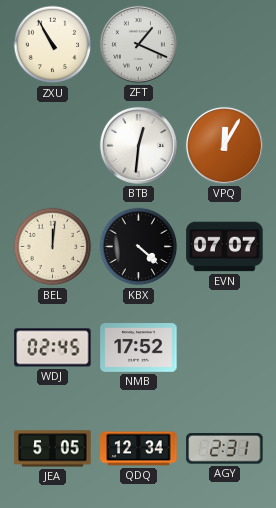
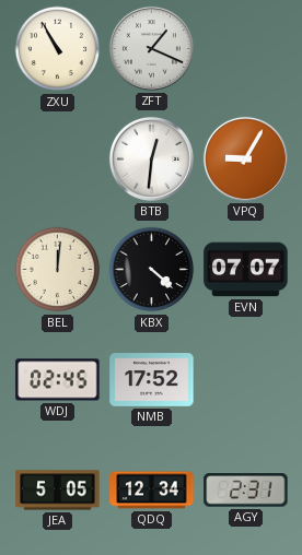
VPQ: 12:05 -> 9:05
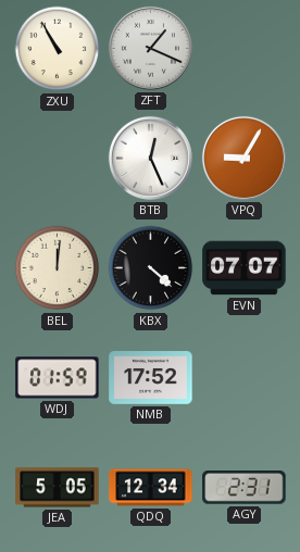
BTB: 12:31 -> 12:26
WDJ: 02:45 -> 01:59
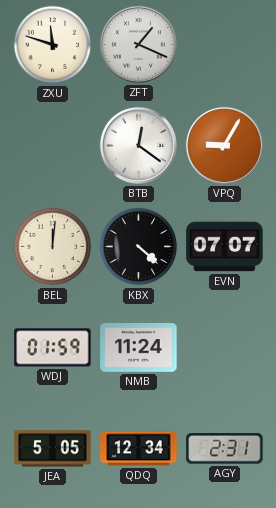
ZXU: 10:55 -> 11:48
BTB: 12:26 -> 12:21
NMB: 17:52 -> 11:24
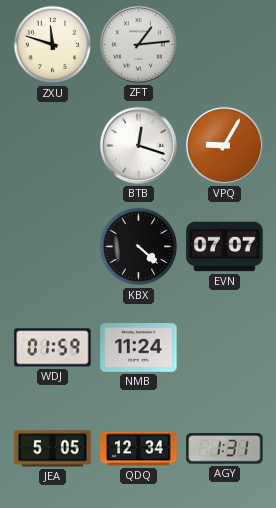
ZFT: 1:19 -> 1:14
BTB: 12:21 -> 12:18
BEL: 12:01 -> none
AGY: 2:31 -> 1:31
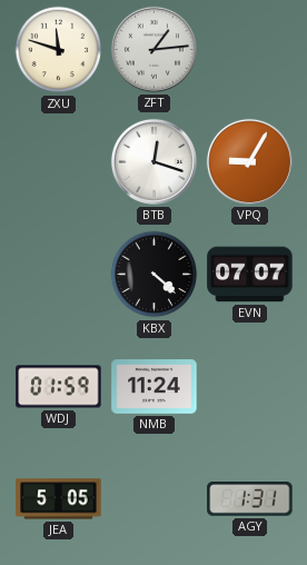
QDQ: 12:34 -> none
